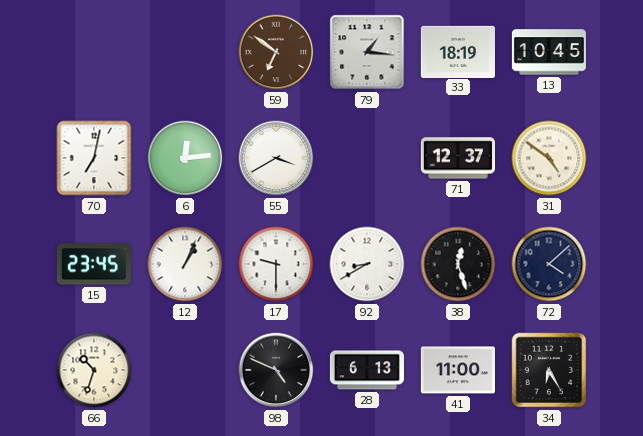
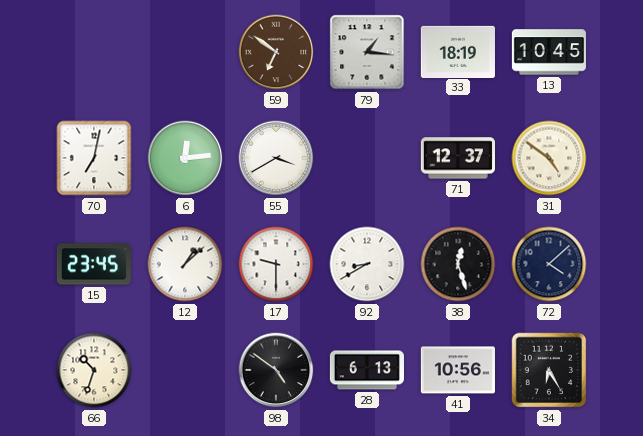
12: 1:04 -> 1:08
98: 4:49 -> 4:51
41: 11:00 -> 10:56
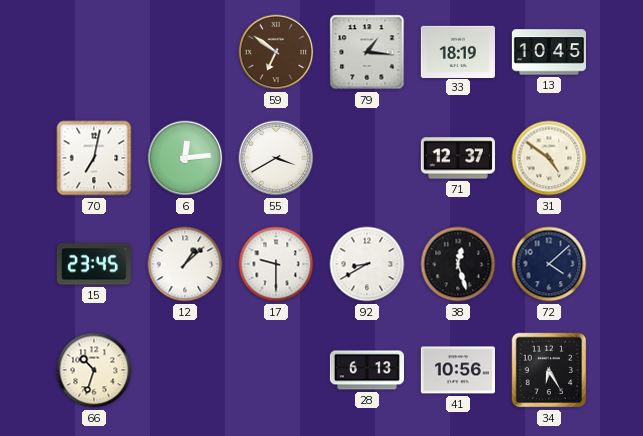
98: 4:51 -> none
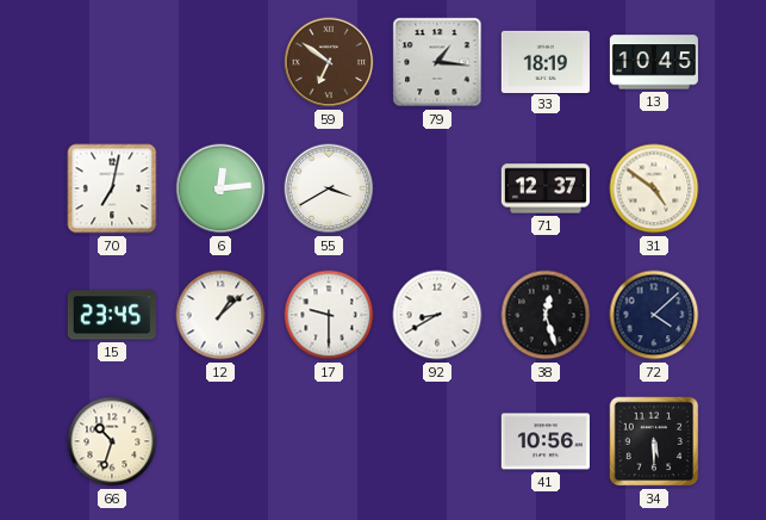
28: 6:13 -> none
34: 6:25 -> 5:30
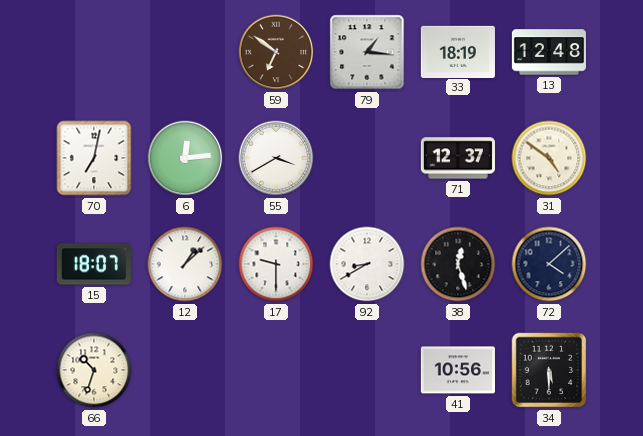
13: 10:45 -> 12:48
15: 23:45 -> 18:07
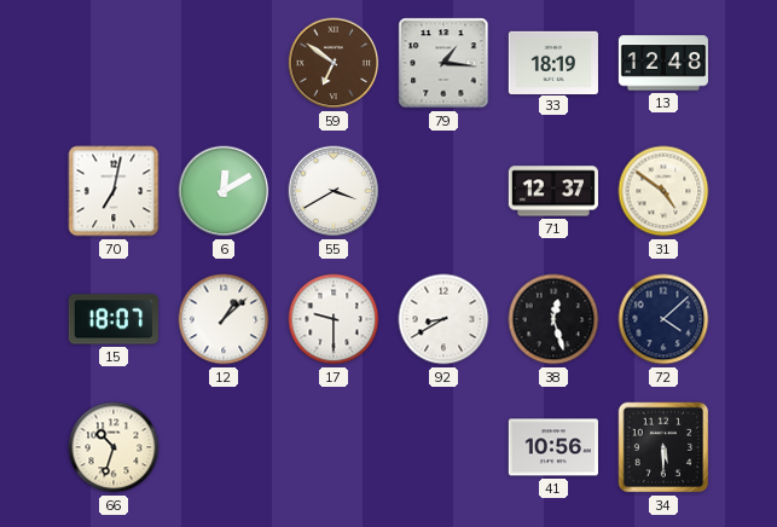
6: 12:14 -> 12:10
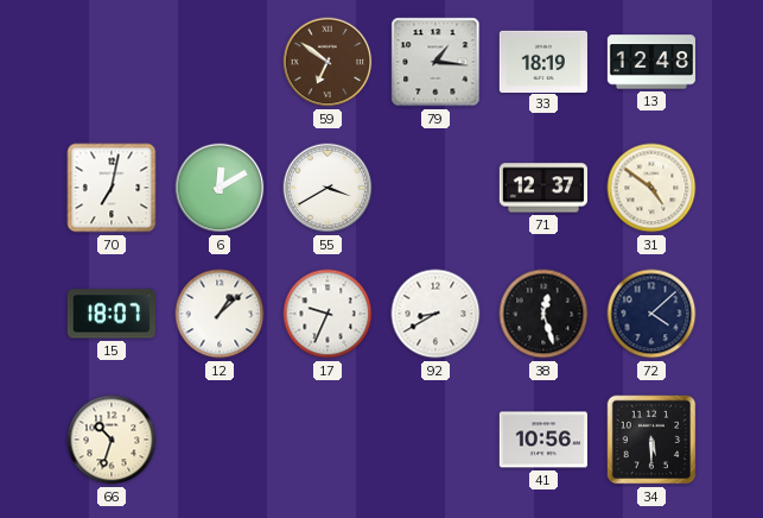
17: 9:30 -> 9:34
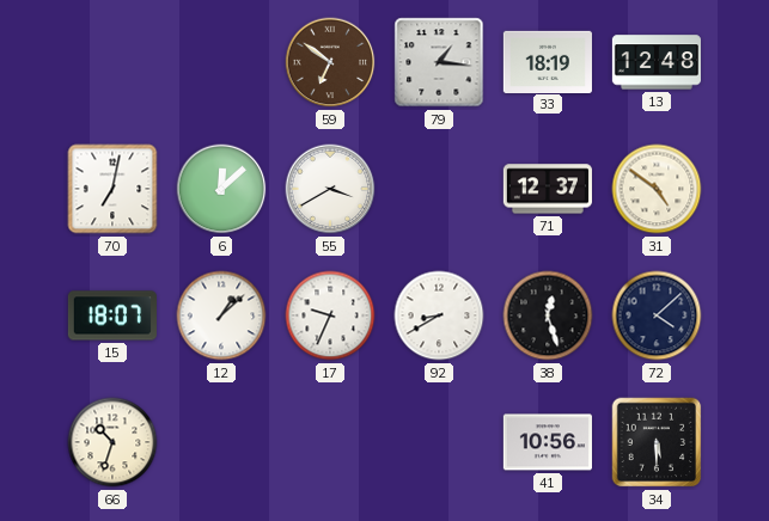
6: 12:10 -> 12:08
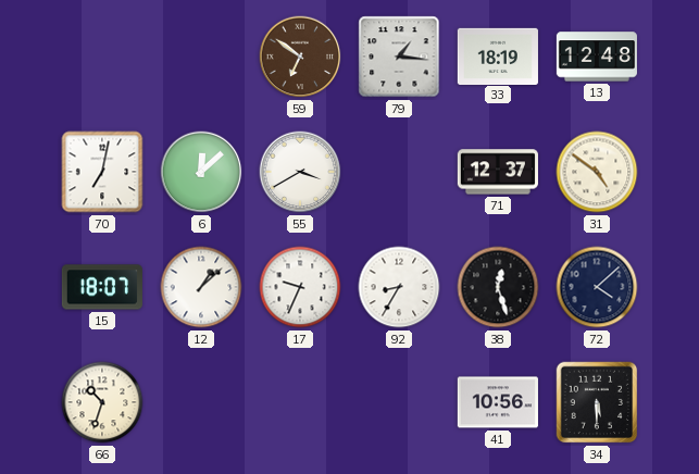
92: 8:40 -> 8:35
